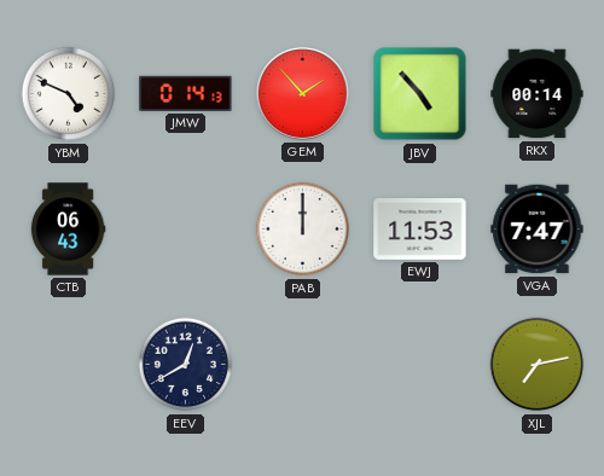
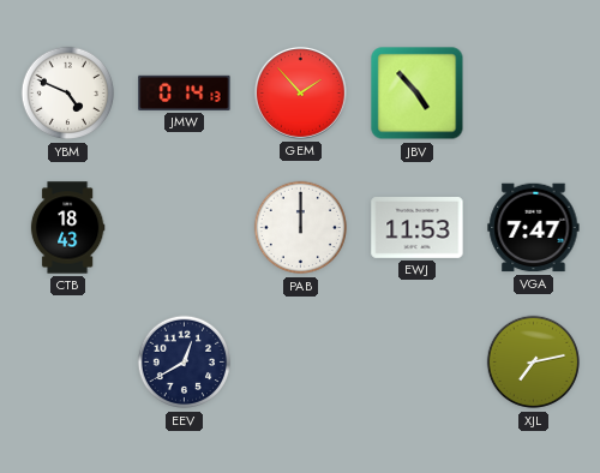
RKX: 00:14 -> none
CTB: 06:43 -> 18:43
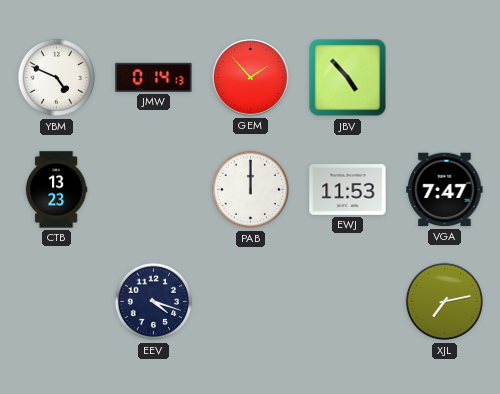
CTB: 18:43 -> 13:23
EEV: 12:40 -> 4:18
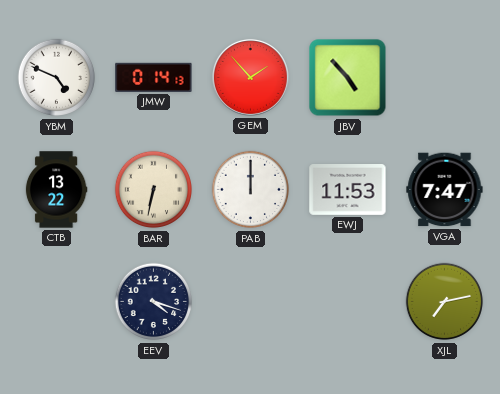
CTB: 13:23 -> 13:22
BAR: none -> 6:32
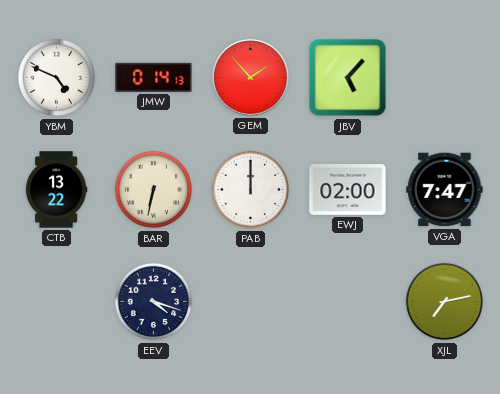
JBV: 4:53 -> 5:07
EWJ: 11:53 -> 02:00
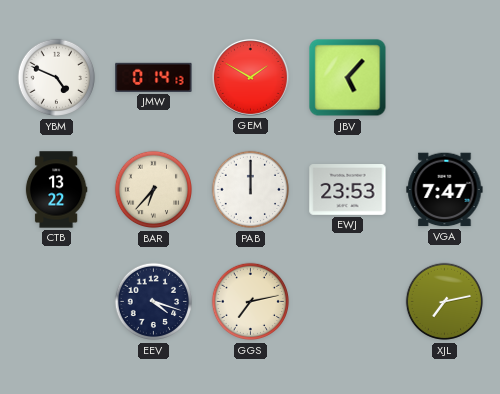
GEM: 1:53 -> 1:50
BAR: 6:32 -> 6:37
EWJ: 02:00 -> 23:53
GGS: none -> 7:13
